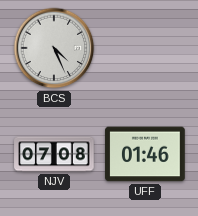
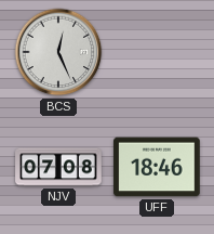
BCS: 4:26 -> 12:26
UFF: 01:46 -> 18:46
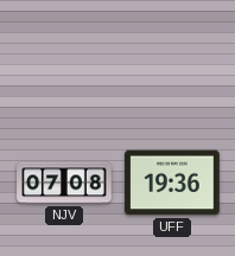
BCS: 12:26 -> none
UFF: 18:46 -> 19:36
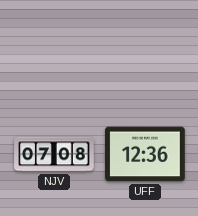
UFF: 19:36 -> 12:36
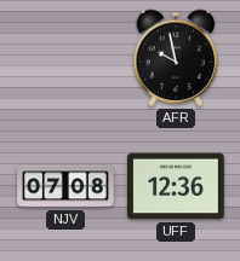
AFR: none -> 9:58
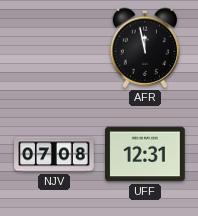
AFR: 9:58 -> 11:58
UFF: 12:36 -> 12:31
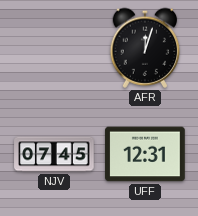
AFR: 11:58 -> 12:03
NJV: 07:08 -> 07:45
